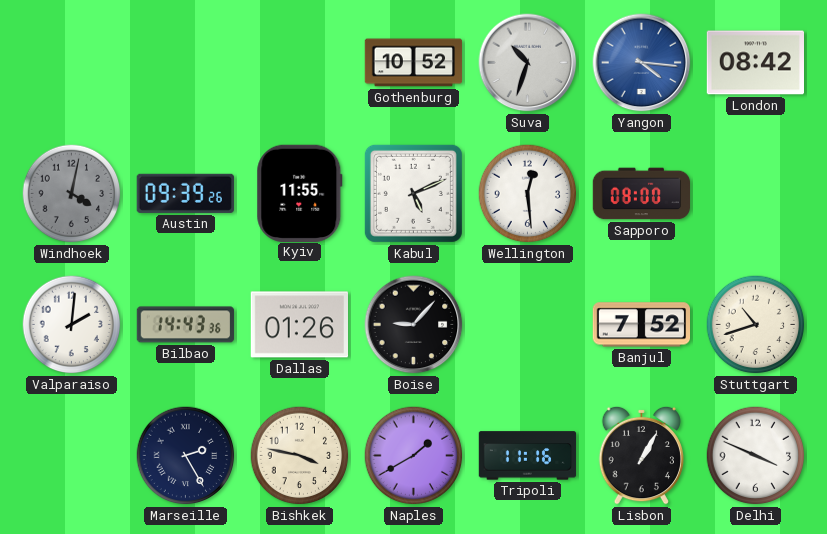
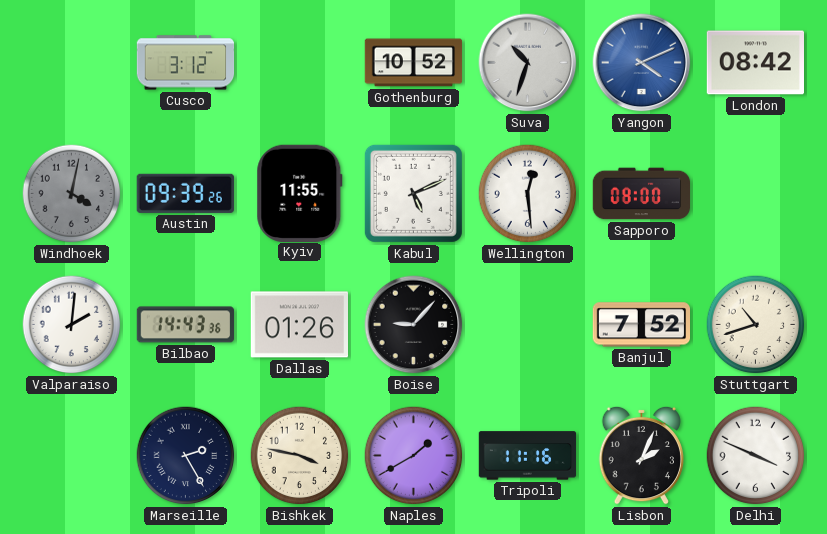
Cusco: none -> 3:12
Yangon: 4:16 -> 4:11
Lisbon: 1:05 -> 2:04
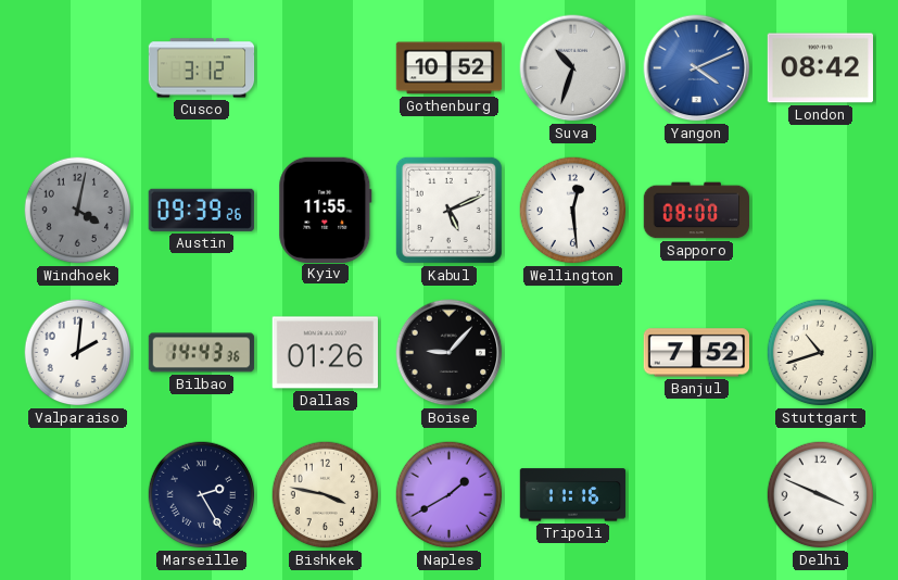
Lisbon: 2:04 -> none
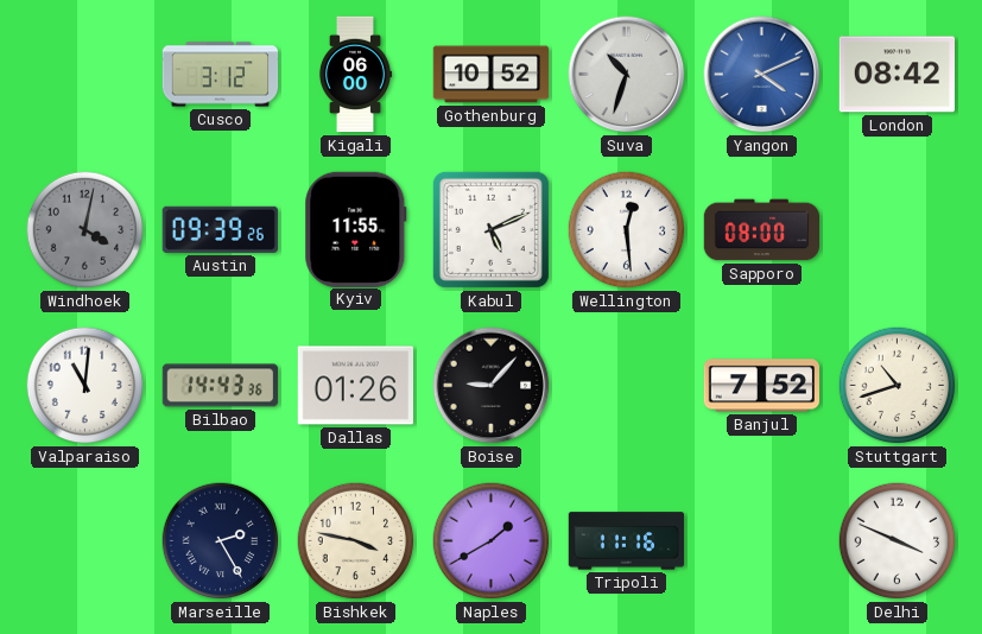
Kigali: none -> 06:00
Valparaiso: 2:01 -> 11:01
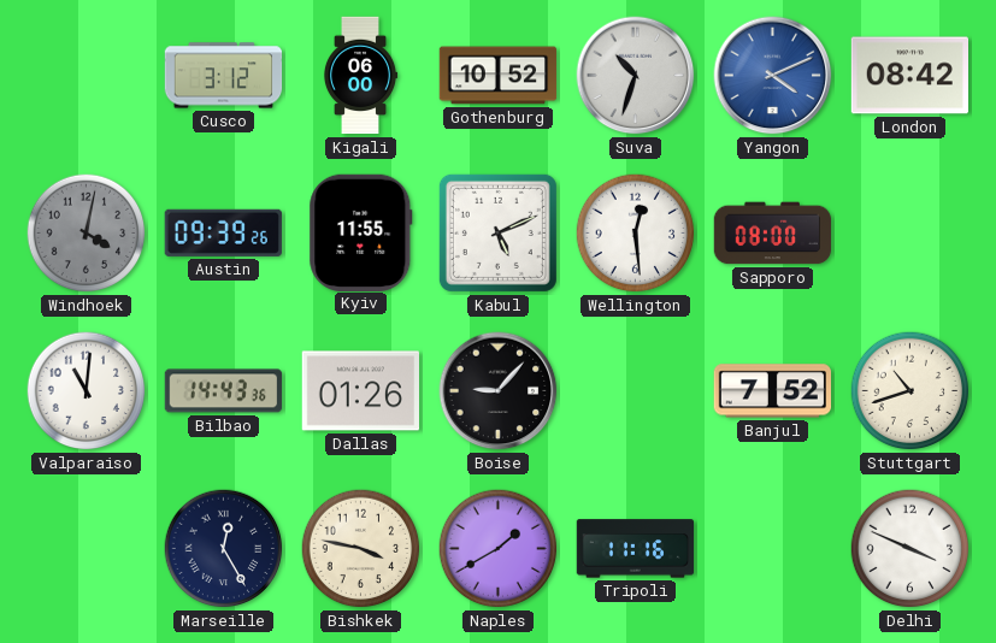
Marseille: 2:25 -> 12:25
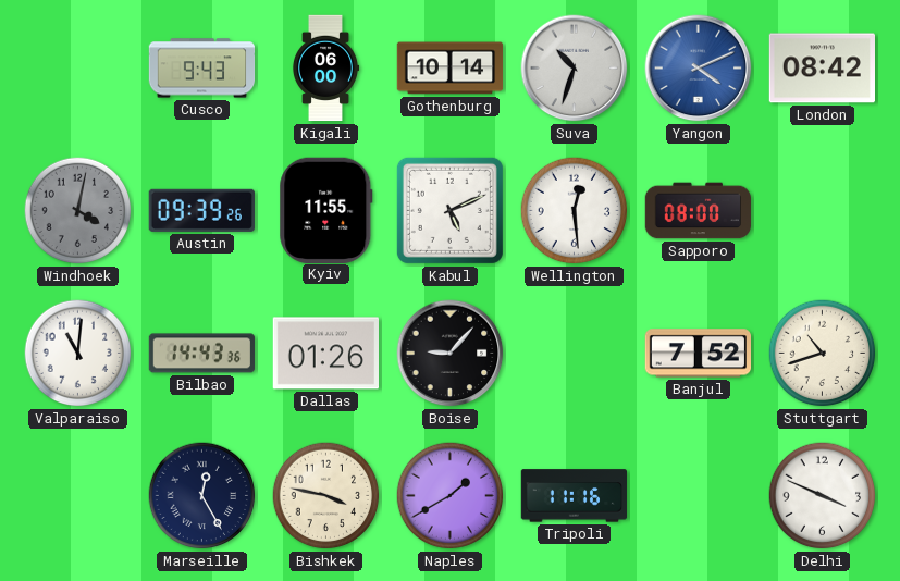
Cusco: 3:12 -> 9:43
Gothenburg: 10:52 -> 10:14
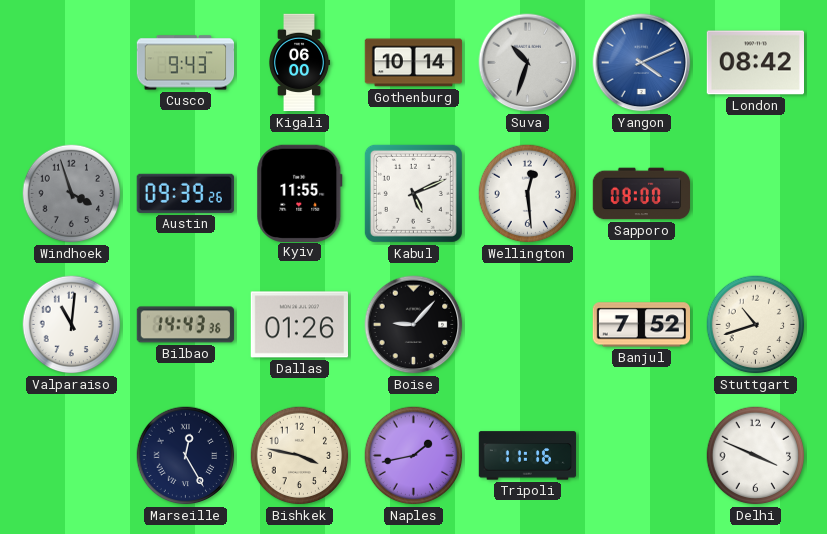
Windhoek: 4:02 -> 3:57
Naples: 1:40 -> 1:43
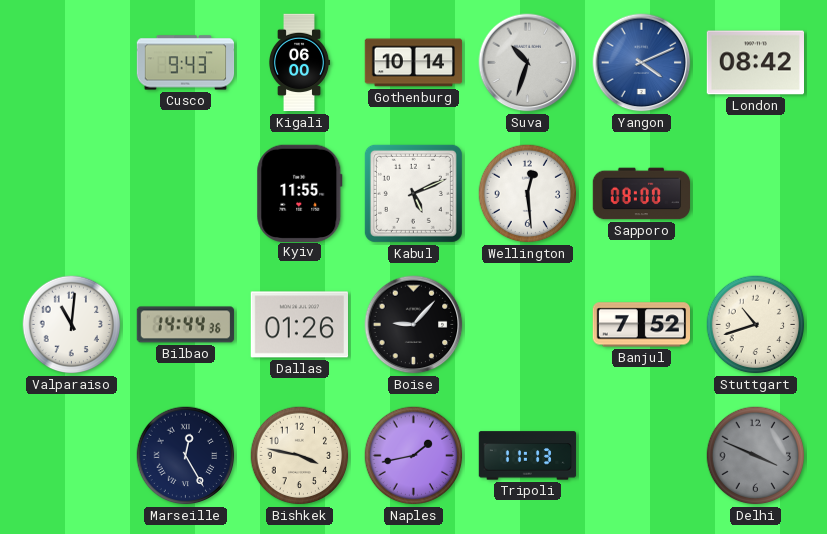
Windhoek: 3:57 -> none
Austin: 09:39 -> none
Bilbao: 14:43 -> 14:44
Tripoli: 11:16 -> 11:13
Delhi dial: white -> grey
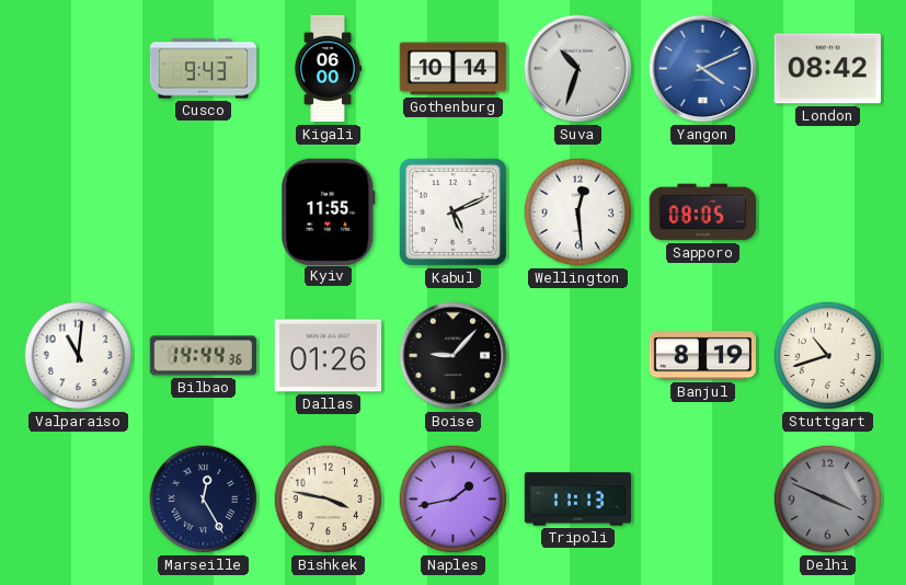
Sapporo: 08:00 -> 08:05
Banjul: 7:52 -> 8:19
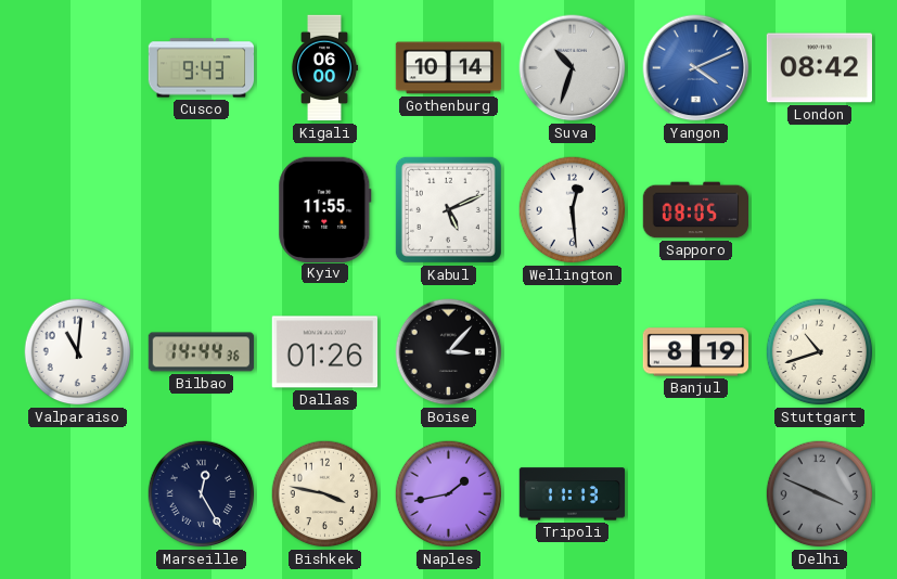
Boise: 9:07 -> 3:07
